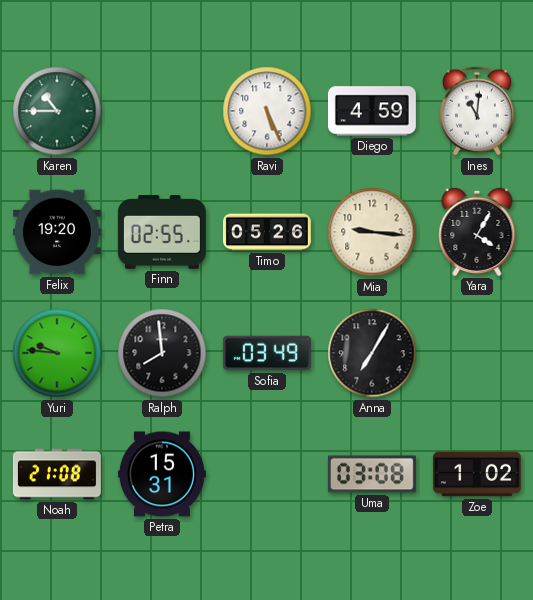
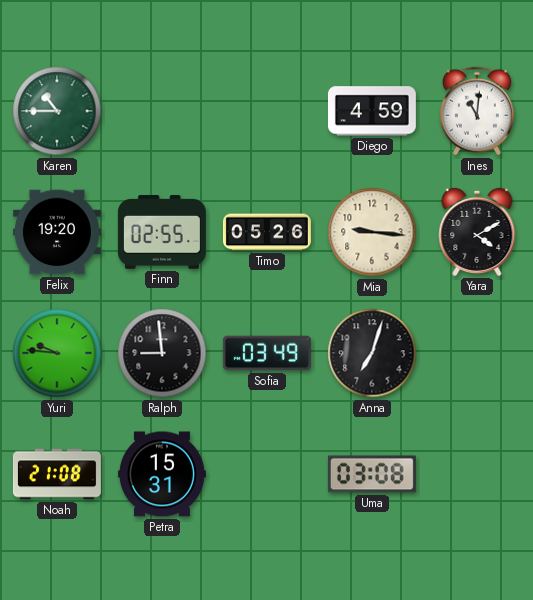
Ravi: 5:26 -> none
Yara: 4:05 -> 4:10
Ralph: 7:59 -> 8:59
Anna: 7:05 -> 7:03
Zoe: 1:02 -> none
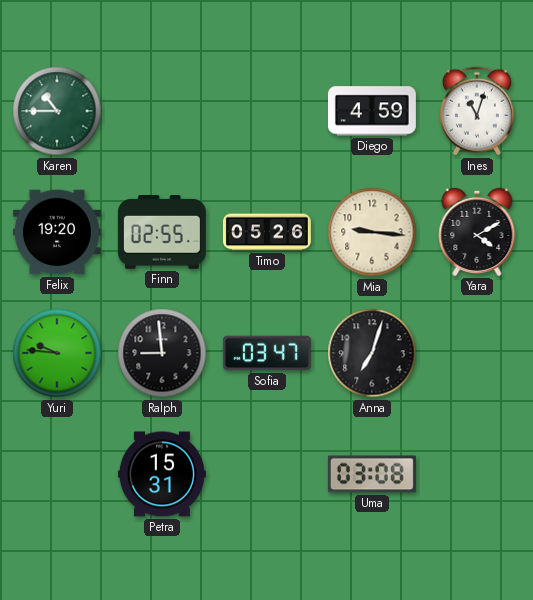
Ines: 11:01 -> 11:03
Sofia: 03:49 -> 03:47
Noah: 21:08 -> none
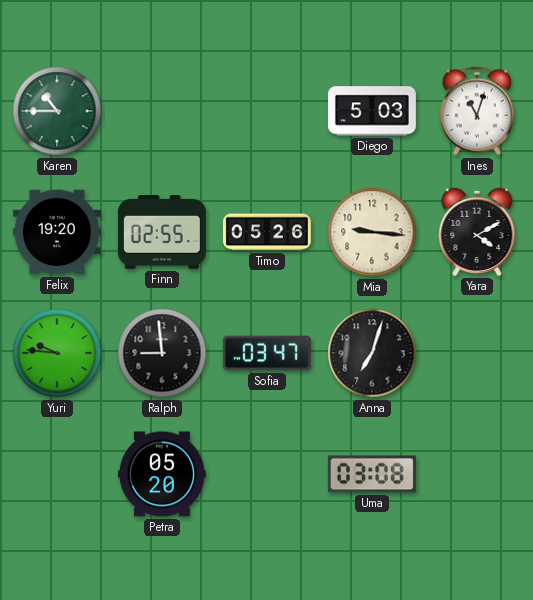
Diego: 4:59 -> 5:03
Petra: 15:31 -> 05:20
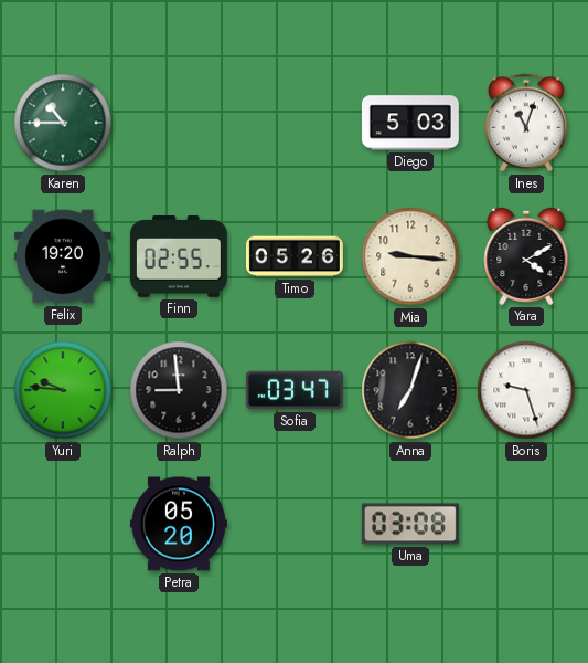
Boris: none -> 9:27
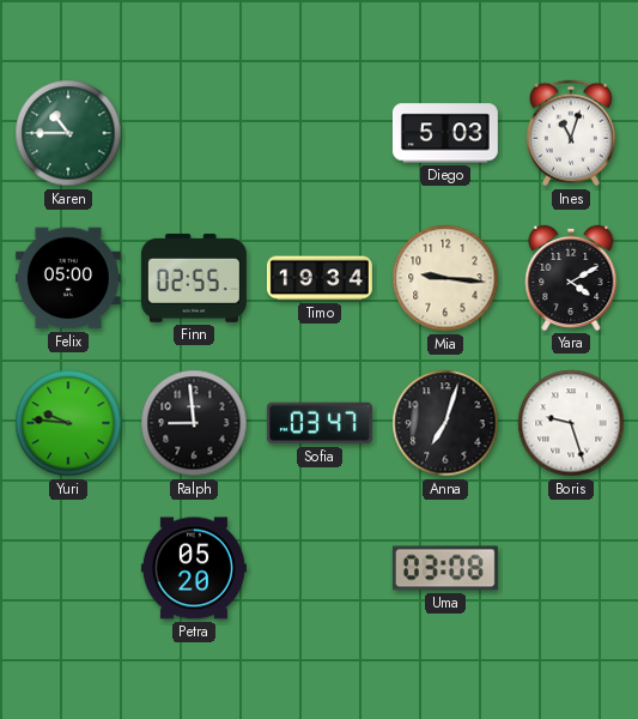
Felix: 19:20 -> 05:00
Timo: 05:26 -> 19:34
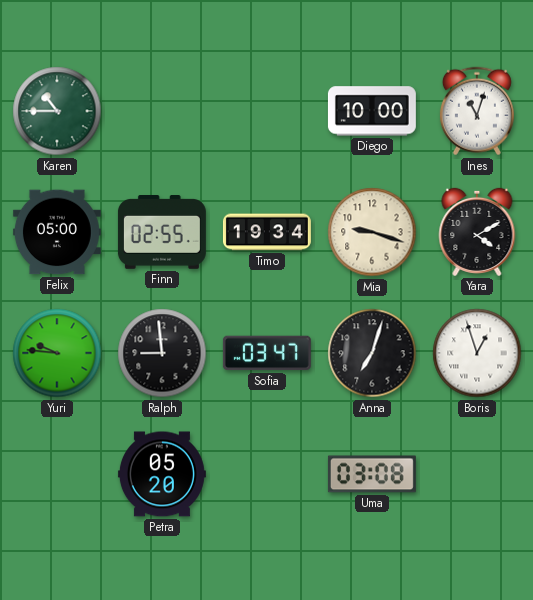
Diego: 5:03 -> 10:00
Mia: 9:16 -> 9:18
Boris: 9:27 -> 12:57
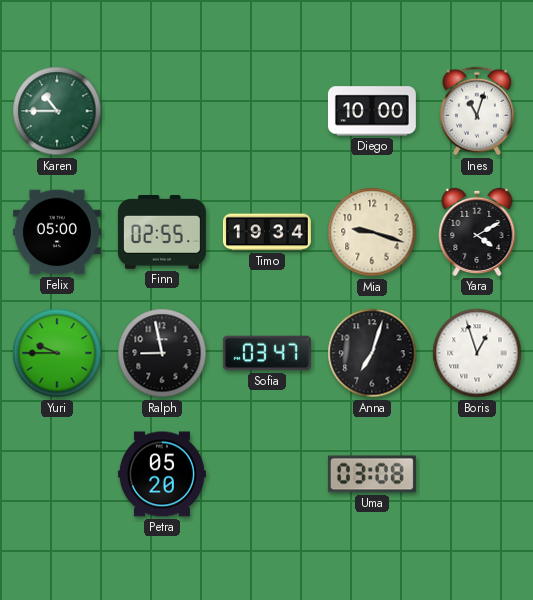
Yuri: 9:46 -> 9:45
Ralph: 8:59 -> 8:58
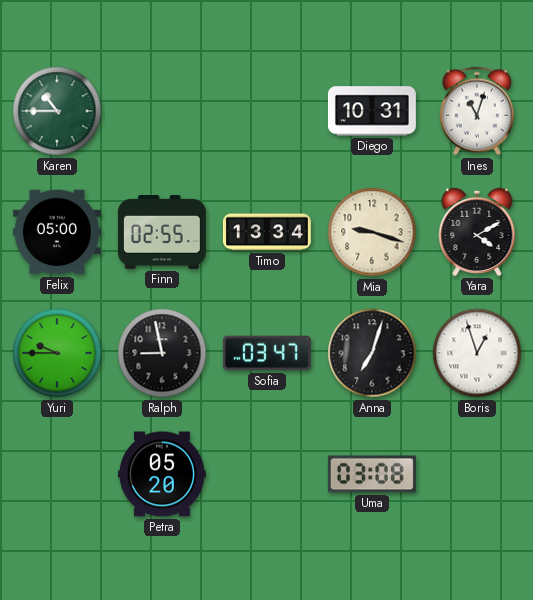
Diego: 10:00 -> 10:31
Timo: 19:34 -> 13:34
